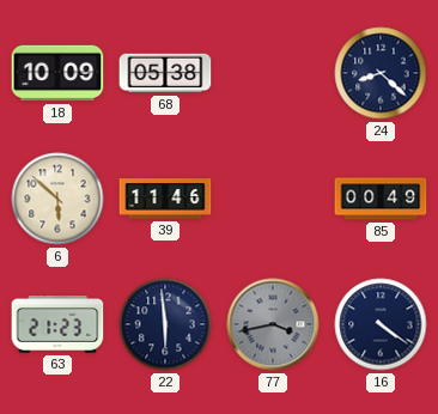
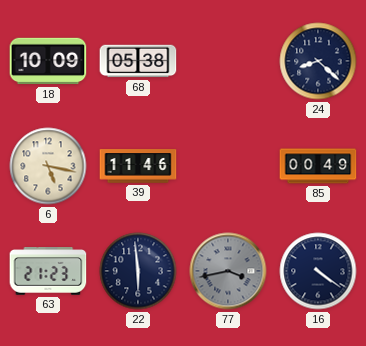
6: 5:52 -> 5:17
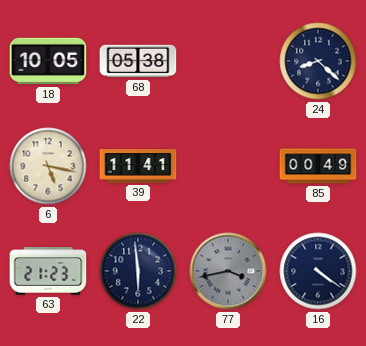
18: 10:09 -> 10:05
39: 11:46 -> 11:41
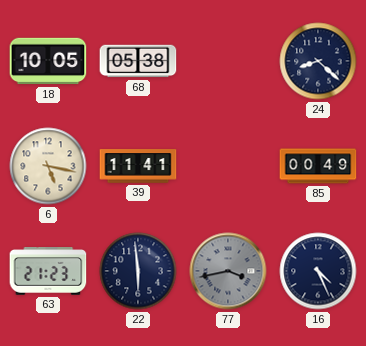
16: 4:21 -> 4:26
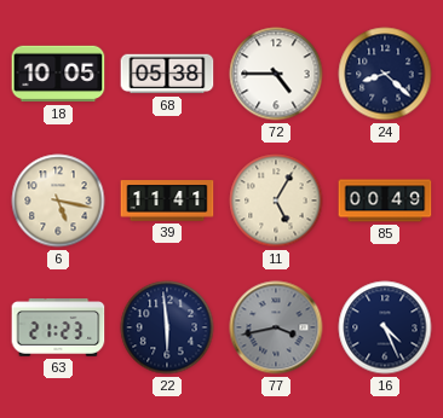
72: none -> 4:45
11: none -> 5:05
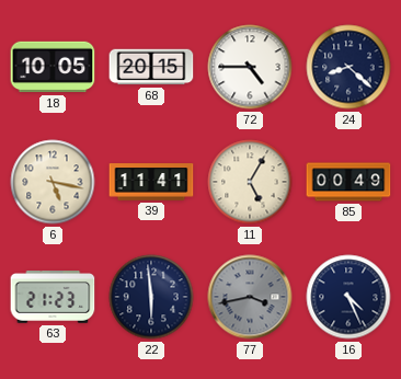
68: 05:38 -> 20:15
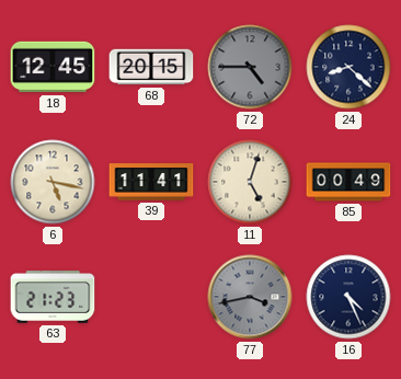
18: 10:05 -> 12:45
72 dial: white -> grey
11: 5:05 -> 5:03
22: 5:59 -> none
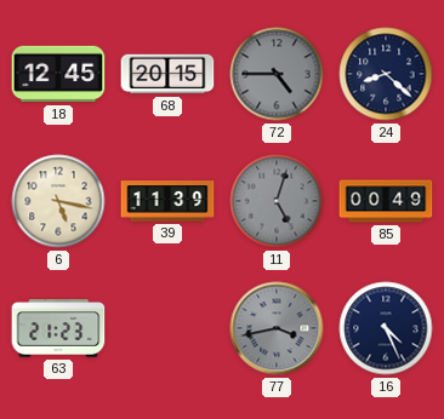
39: 11:41 -> 11:39
11 dial: cream -> grey
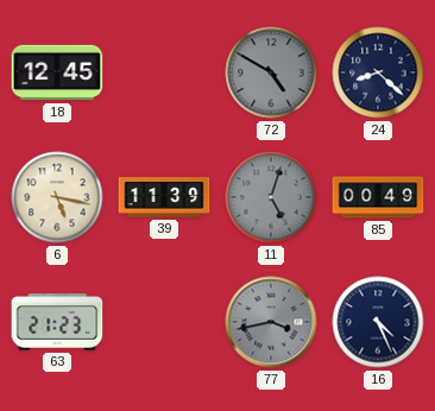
68: 20:15 -> none
72: 4:45 -> 4:50
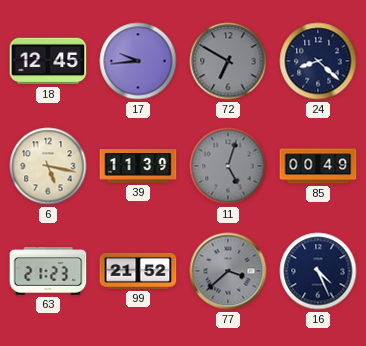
17: none -> 9:44
72: 4:50 -> 6:50
99: none -> 21:52
77: 3:43 -> 3:38
